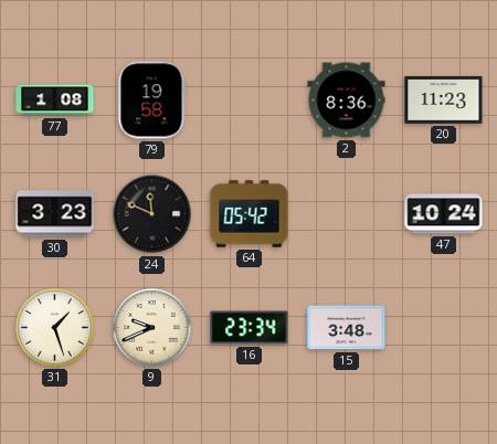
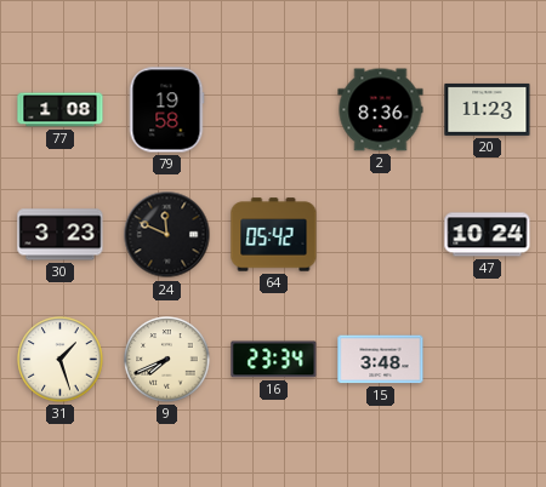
9: 9:41 -> 7:41
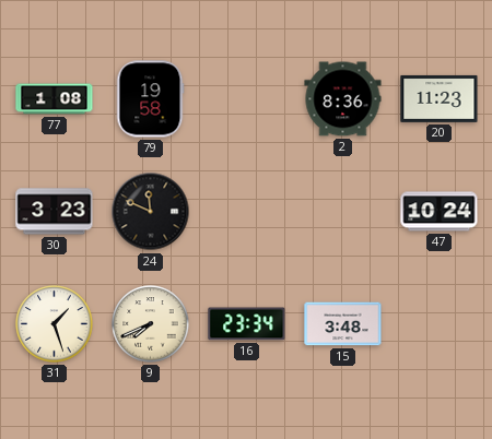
64: 05:42 -> none
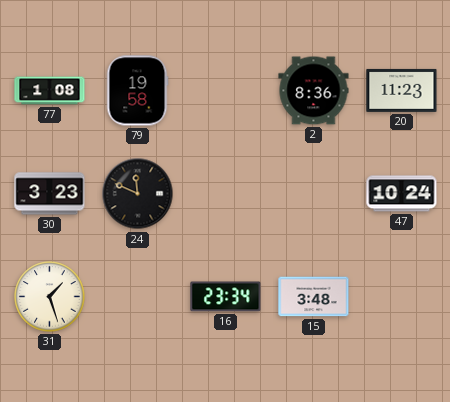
9: 7:41 -> none
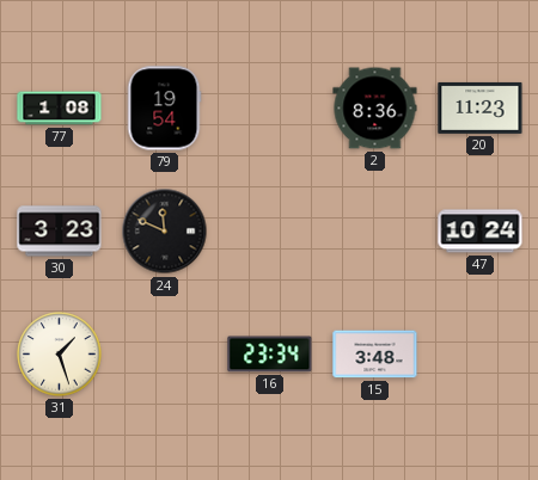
79: 19:58 -> 19:54
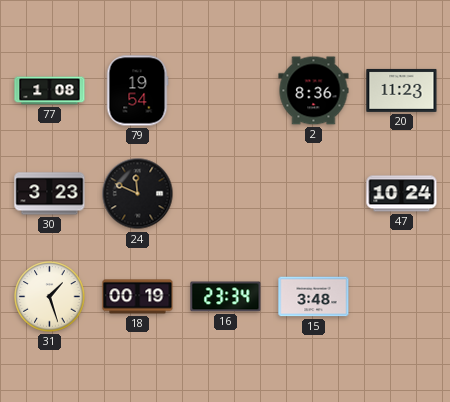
18: none -> 00:19
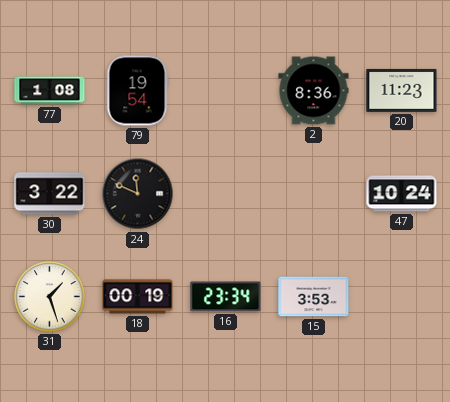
30: 3:23 -> 3:22
15: 3:48 -> 3:53
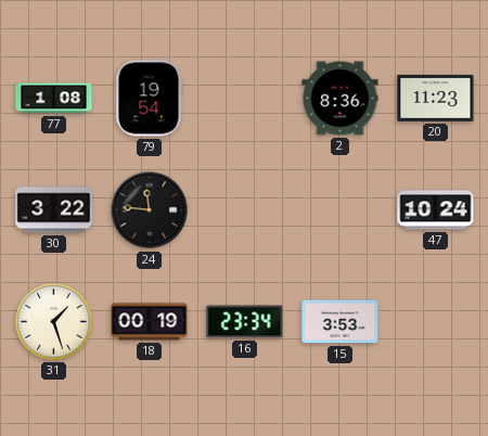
24: 11:49 -> 11:46
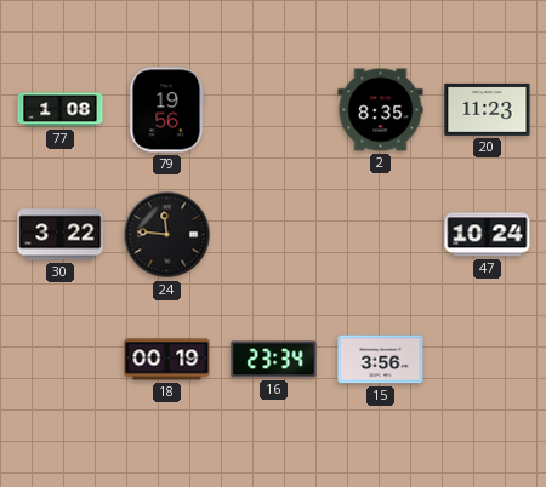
79: 19:54 -> 19:56
2: 8:36 -> 8:35
31: 1:27 -> none
15: 3:53 -> 3:56
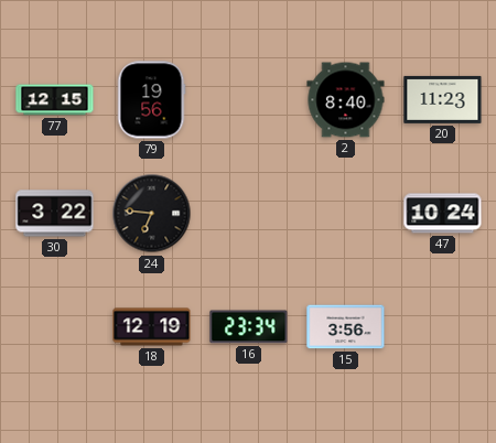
77: 1:08 -> 12:15
2: 8:35 -> 8:40
24: 11:46 -> 6:46
18: 00:19 -> 12:19
